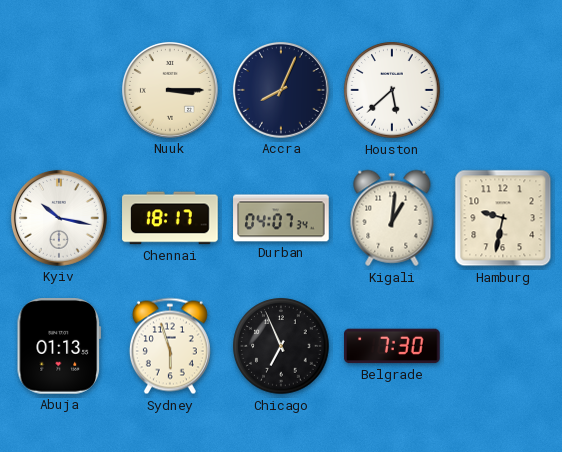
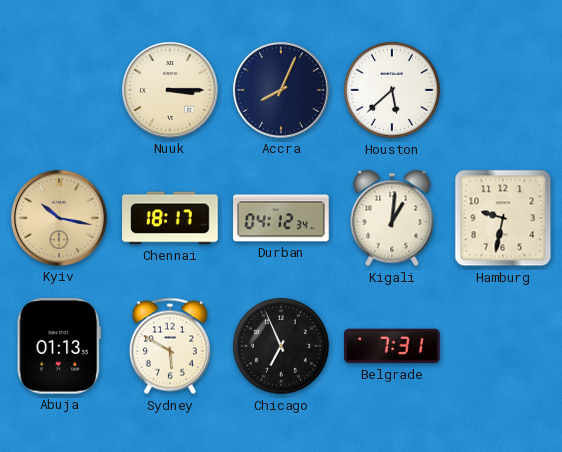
Kyiv dial: white -> champagne
Durban: 04:07 -> 04:12
Sydney: 5:57 -> 5:50
Belgrade: 7:30 -> 7:31
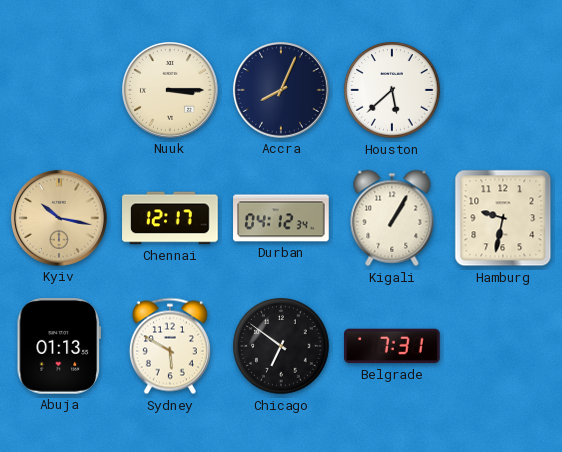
Chennai: 18:17 -> 12:17
Kigali: 1:01 -> 1:05
Chicago: 6:56 -> 6:51
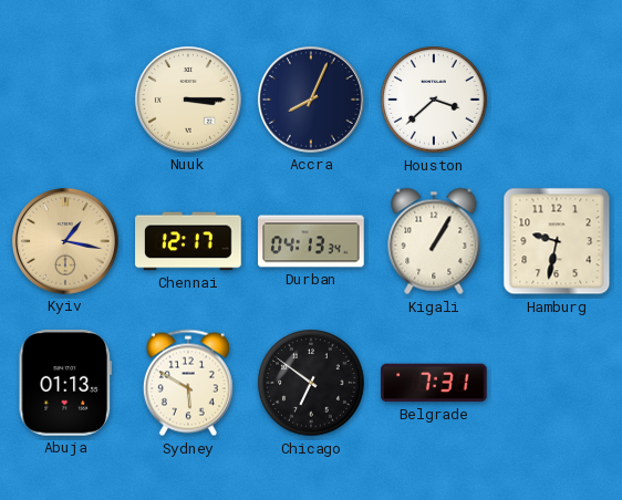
Houston: 5:38 -> 3:38
Kyiv: 10:17 -> 1:17
Durban: 04:12 -> 04:13
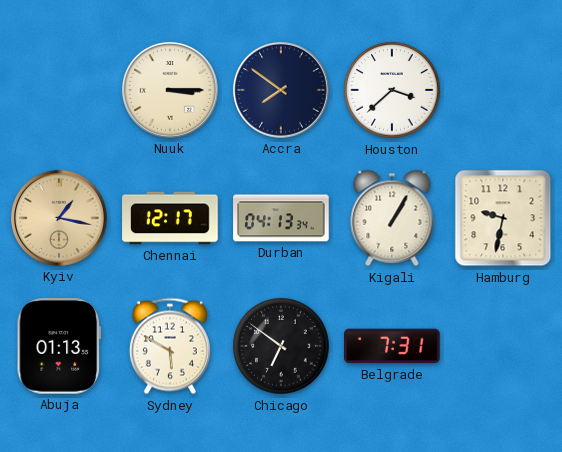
Accra: 8:04 -> 7:51
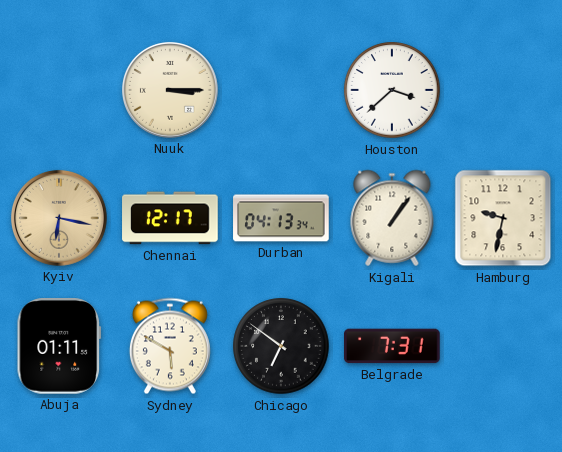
Accra: 7:51 -> none
Kyiv: 1:17 -> 6:17
Kigali: 1:05 -> 1:06
Abuja: 01:13 -> 01:11
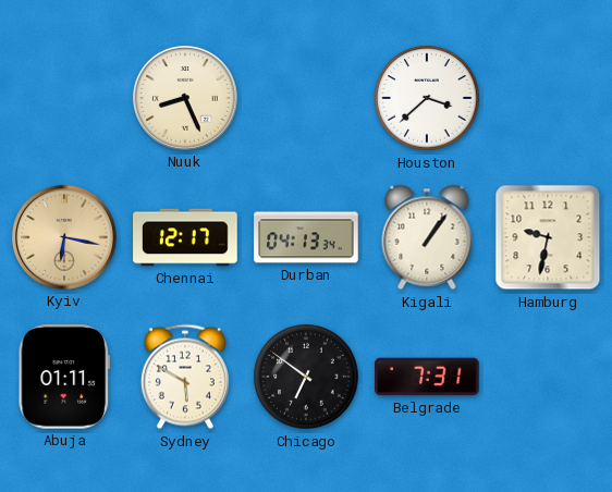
Nuuk: 3:15 -> 8:26
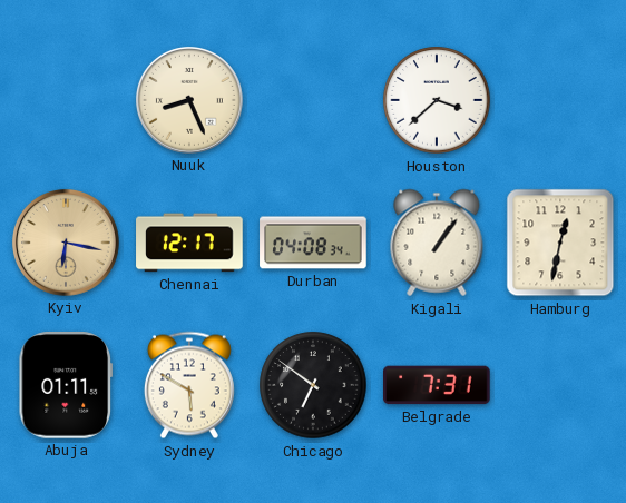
Durban: 04:13 -> 04:08
Hamburg: 9:32 -> 12:32
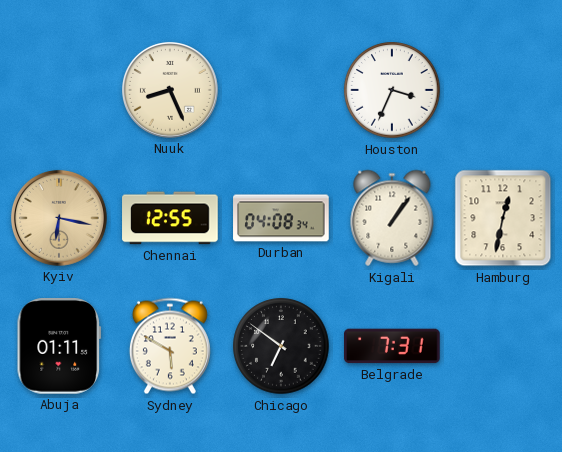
Houston: 3:38 -> 3:34
Chennai: 12:17 -> 12:55
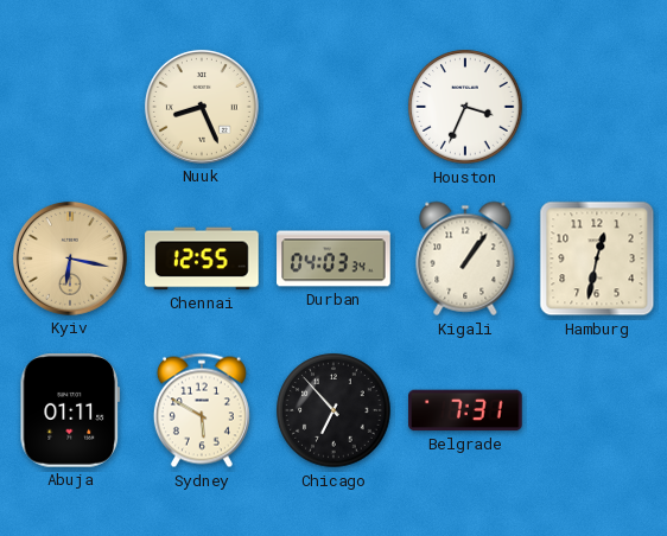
Durban: 04:08 -> 04:03
Chicago: 6:51 -> 6:53
